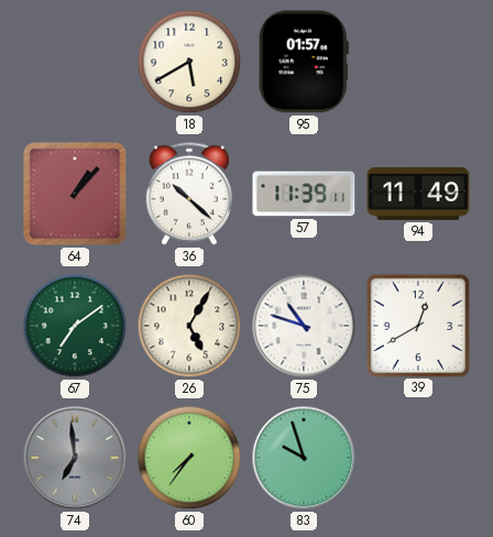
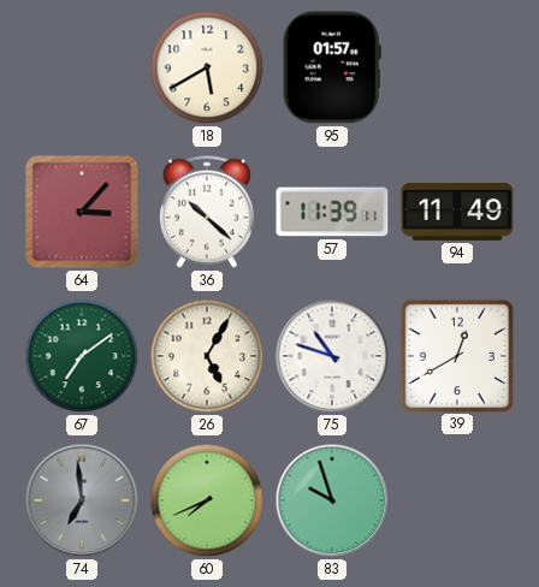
64: 1:07 -> 3:07
60: 7:36 -> 7:41
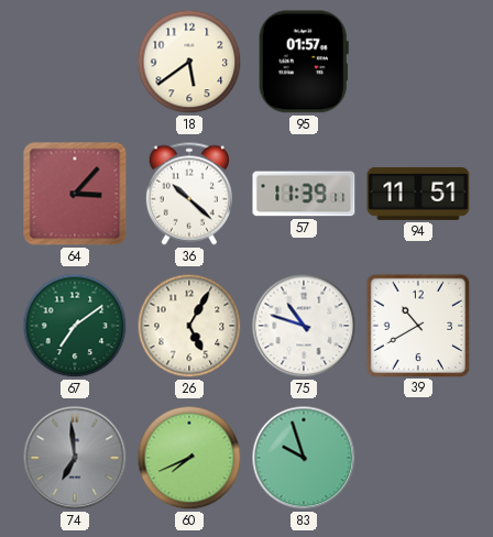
18: 5:40 -> 5:39
94: 11:49 -> 11:51
39: 12:40 -> 10:40
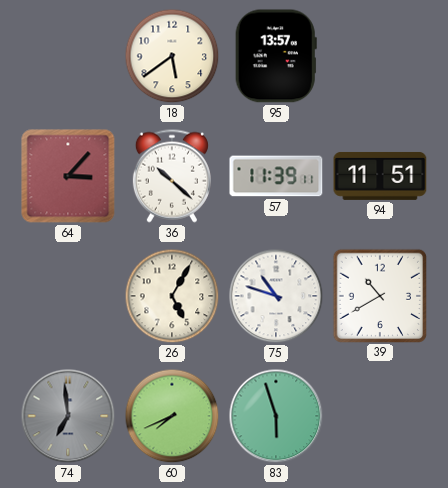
95: 01:57 -> 13:57
67: 7:09 -> none
83: 9:57 -> 5:57
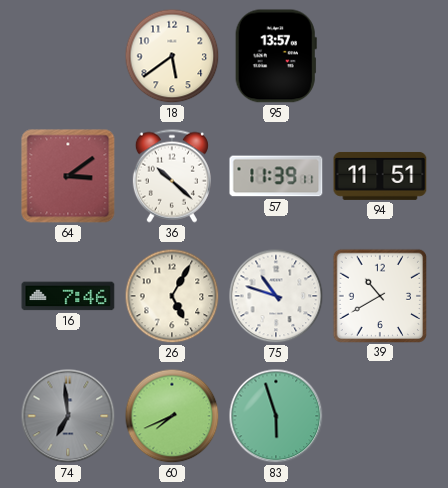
64: 3:07 -> 3:09
16: none -> 7:46
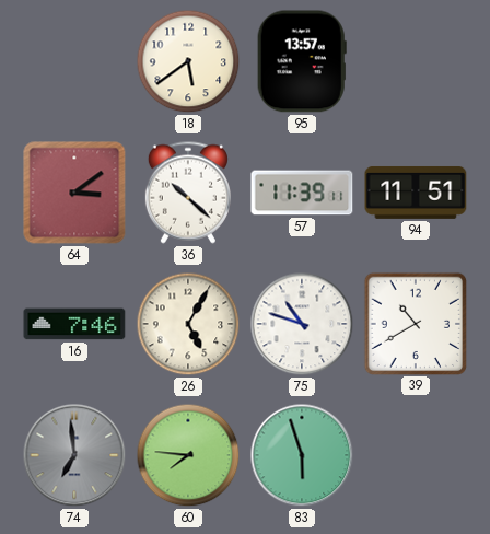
60: 7:41 -> 7:46
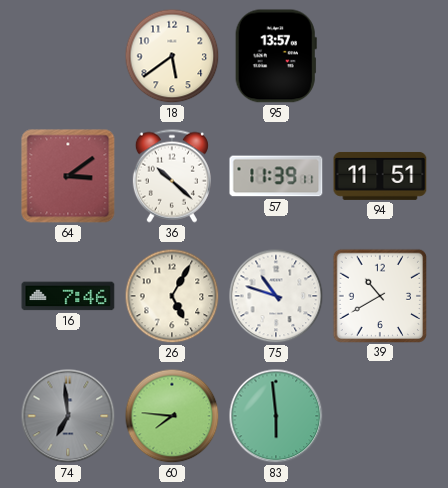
83: 5:57 -> 5:59
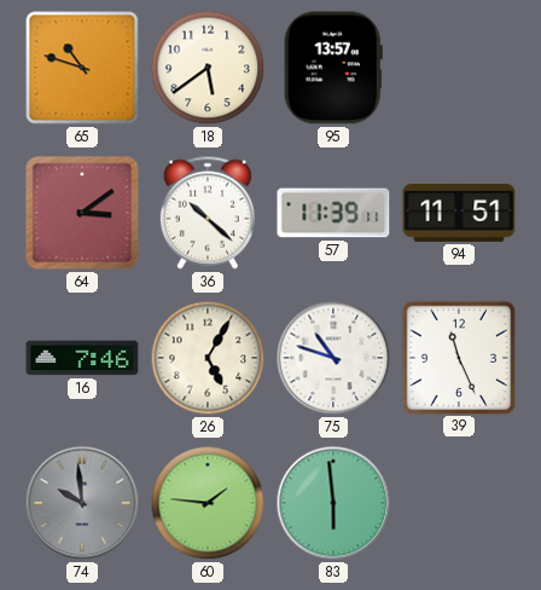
65: none -> 10:48
39: 10:40 -> 11:26
74: 6:59 -> 9:59
60: 7:46 -> 1:46
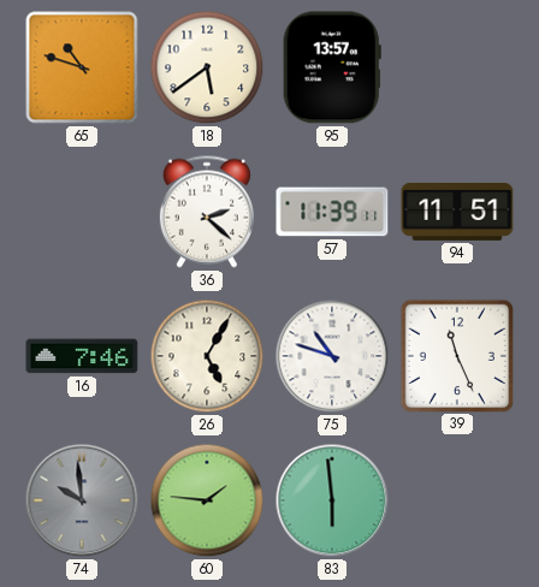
64: 3:09 -> none
36: 10:22 -> 2:22
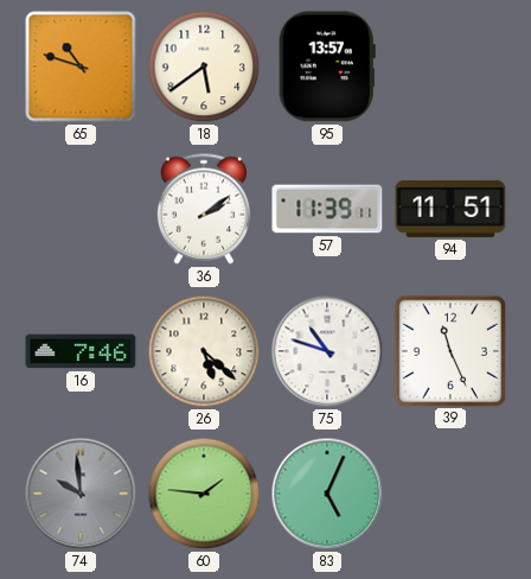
36: 2:22 -> 2:09
26: 5:05 -> 5:22
83: 5:59 -> 5:04
